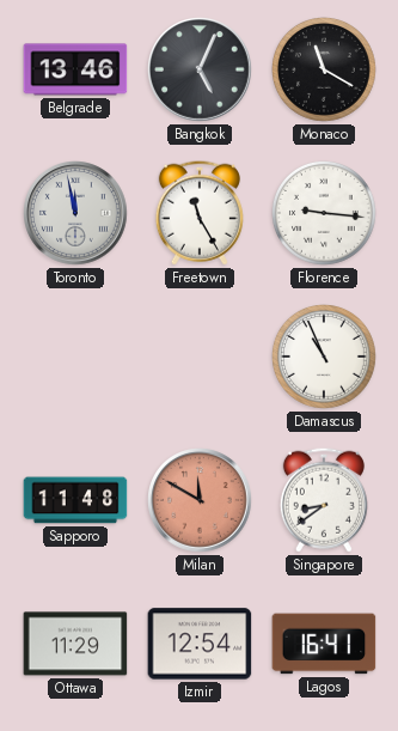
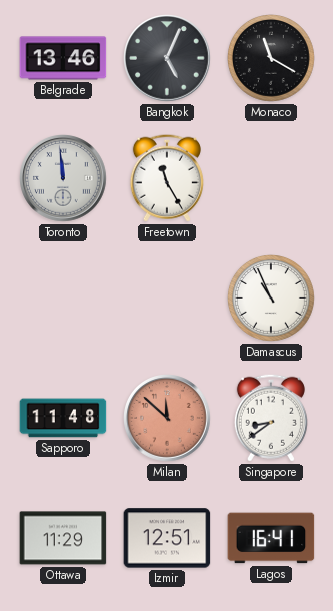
Toronto: 11:58 -> 11:59
Florence: 9:16 -> none
Milan: 11:50 -> 11:52
Izmir: 12:54 -> 12:51
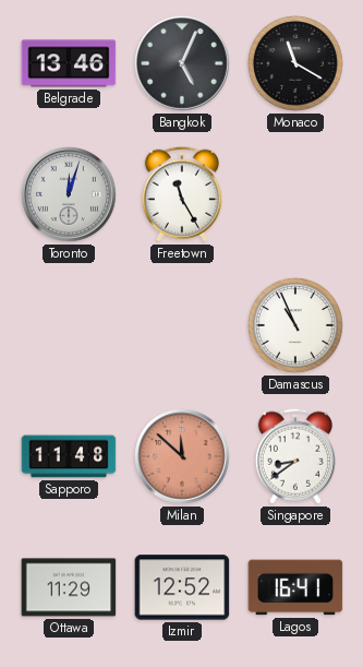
Toronto: 11:59 -> 12:03
Izmir: 12:51 -> 12:52
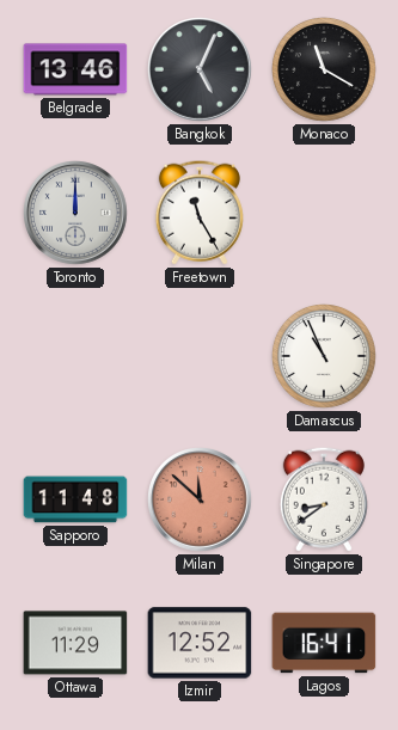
Toronto: 12:03 -> 12:00
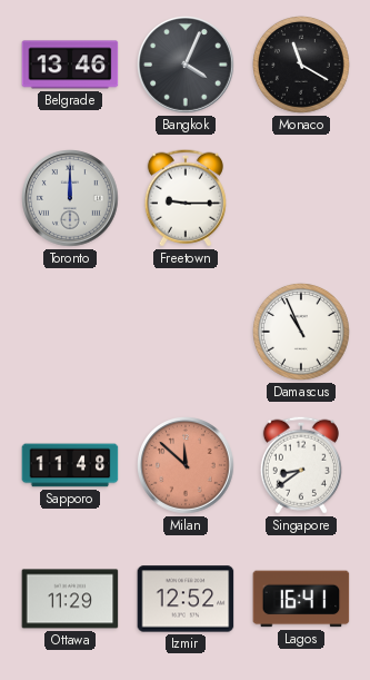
Bangkok: 5:04 -> 4:04
Freetown: 11:25 -> 9:15
